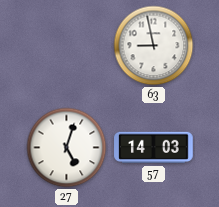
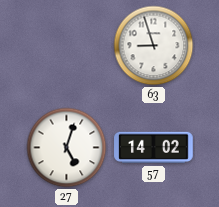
63: 8:58 -> 8:57
57: 14:03 -> 14:02
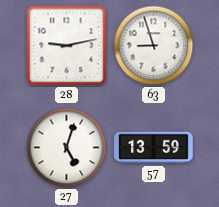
28: none -> 9:13
57: 14:02 -> 13:59
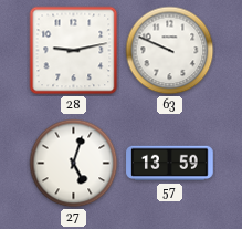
63: 8:57 -> 9:49
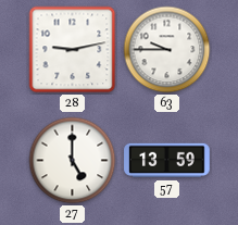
63: 9:49 -> 9:45
27: 5:03 -> 5:00
